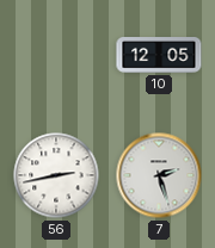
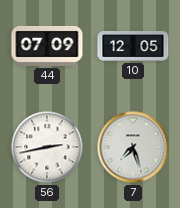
44: none -> 07:09
7: 2:27 -> 7:27
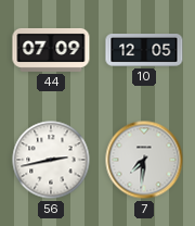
7: 7:27 -> 7:31
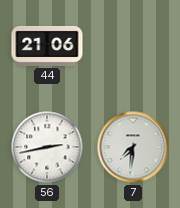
44: 07:09 -> 21:06
10: 12:05 -> none
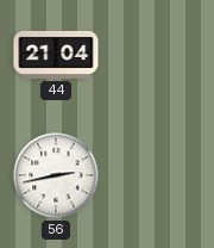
44: 21:06 -> 21:04
7: 7:31 -> none
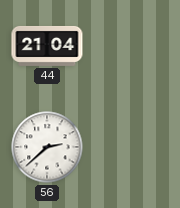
56: 2:43 -> 2:38
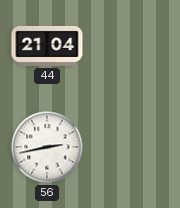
56: 2:38 -> 2:43
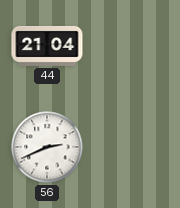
56: 2:43 -> 2:41
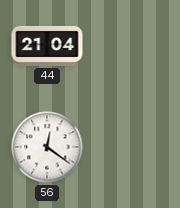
56: 2:41 -> 12:21
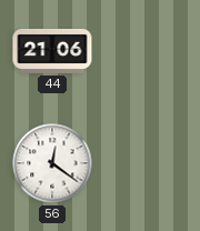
44: 21:04 -> 21:06
